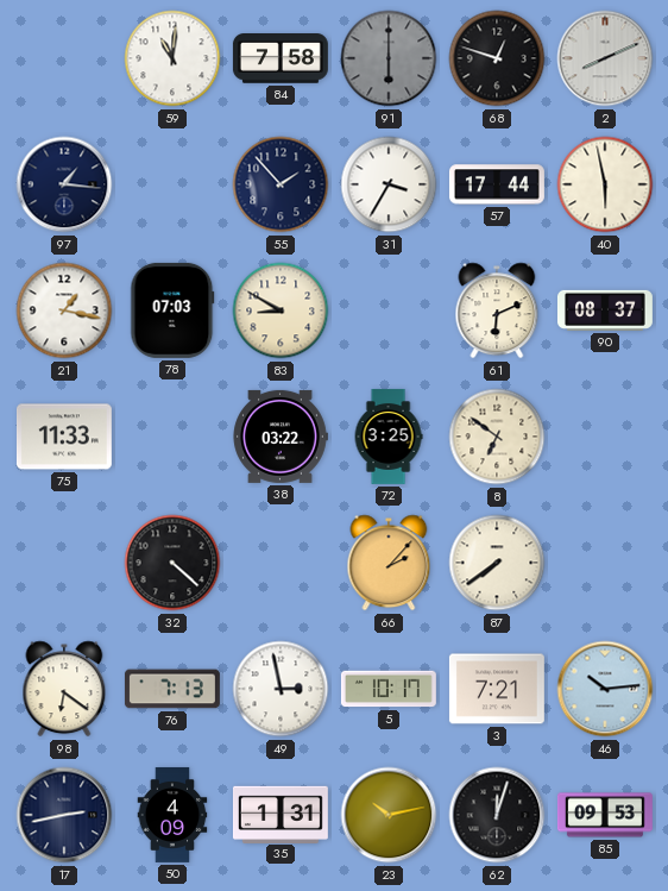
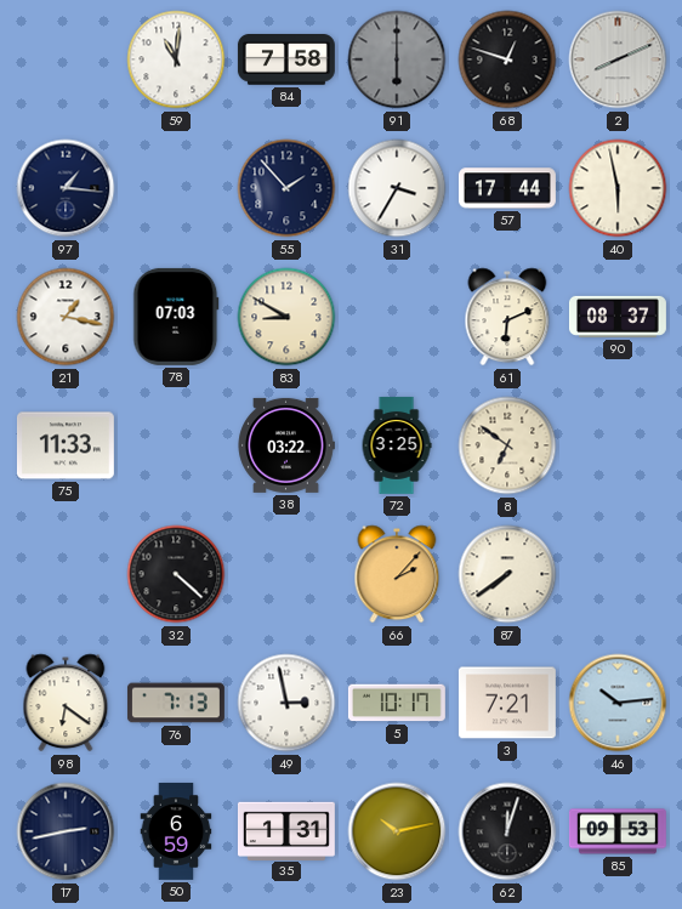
50: 4:09 -> 6:59
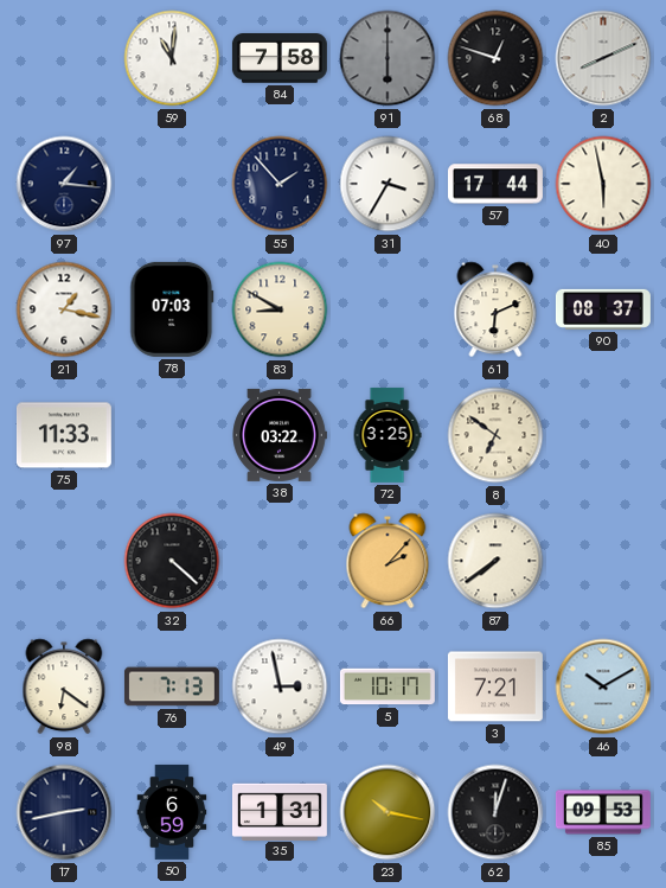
46: 10:14 -> 10:10
23: 10:13 -> 10:17
